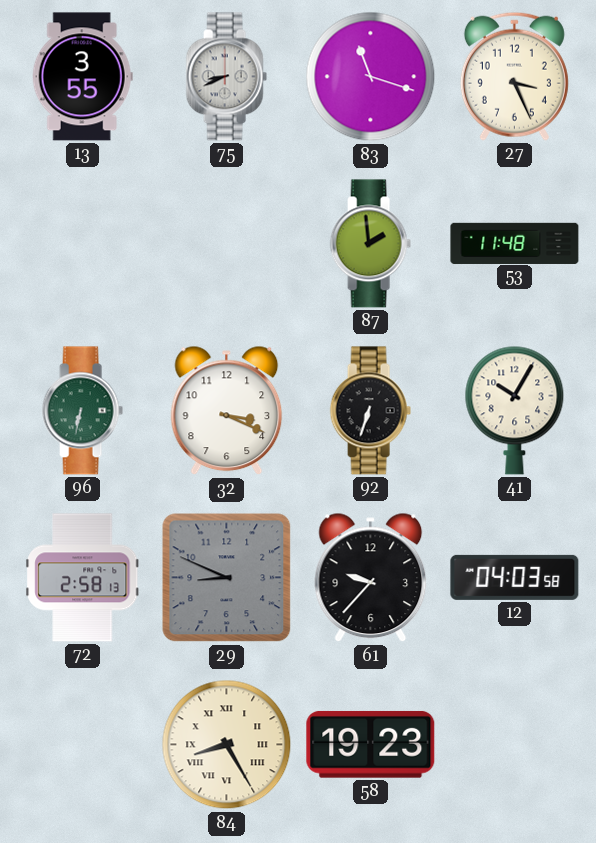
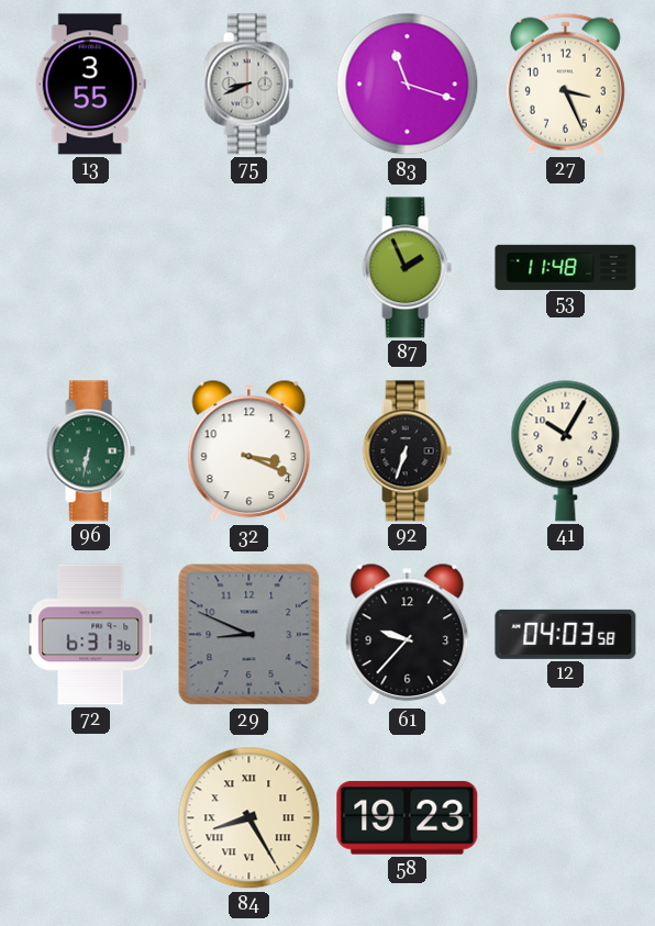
87: 1:59 -> 1:56
72: 2:58 -> 6:31
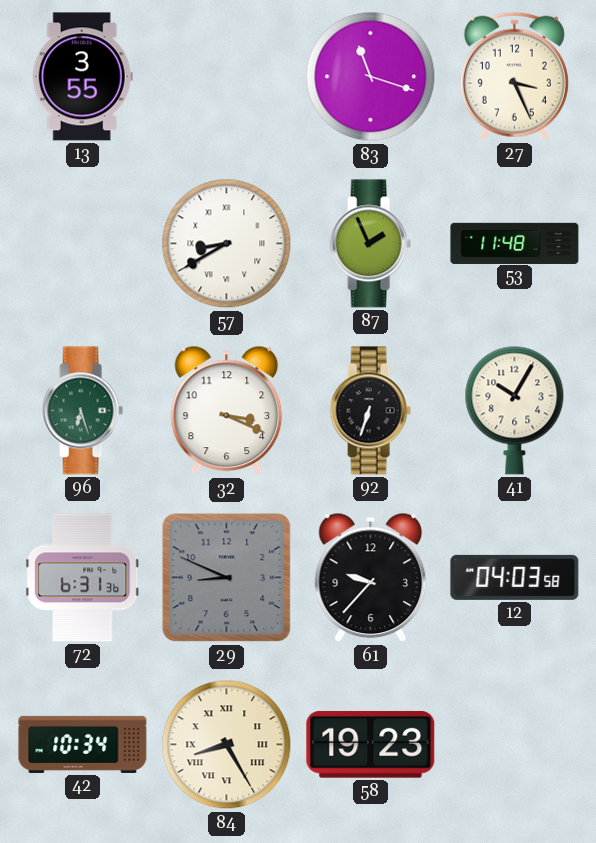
75: 8:41 -> none
57: none -> 8:40
96: 6:32 -> 6:27
42: none -> 10:34
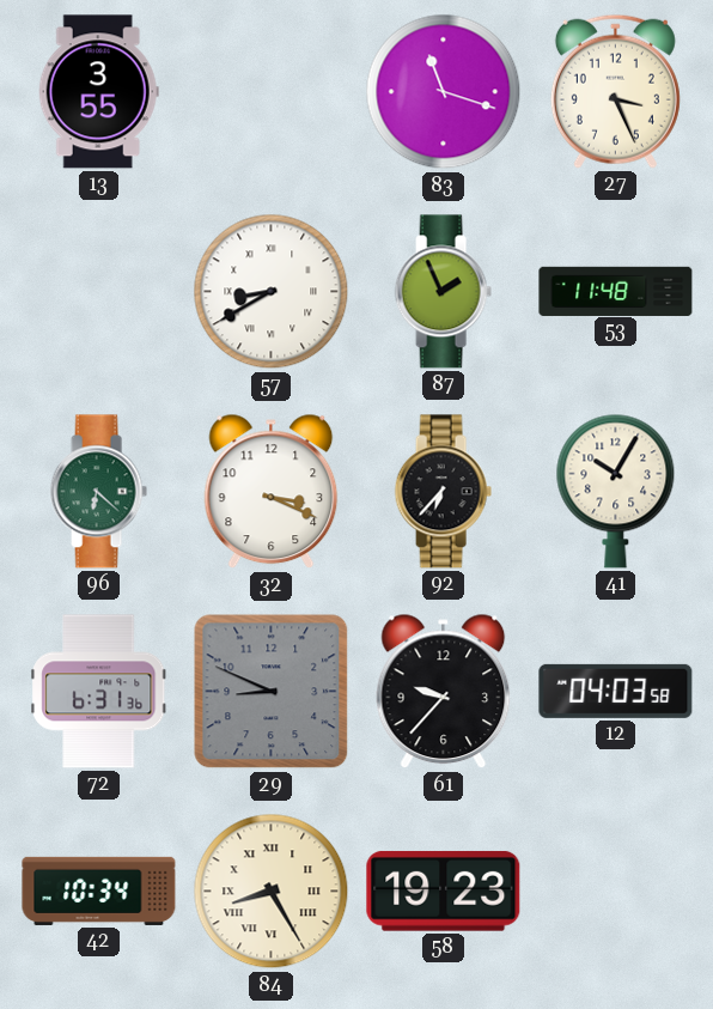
96: 6:27 -> 6:22
92: 6:33 -> 6:37
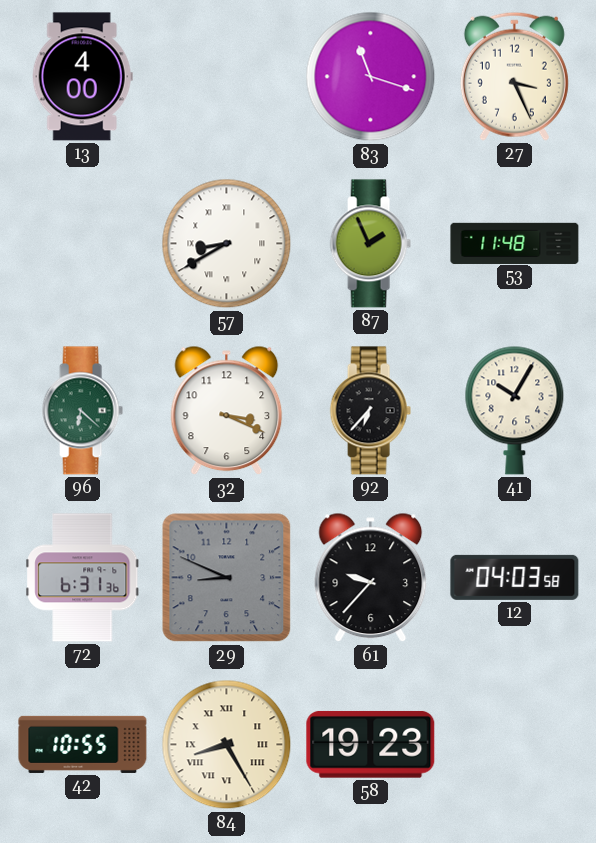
13: 3:55 -> 4:00
42: 10:34 -> 10:55
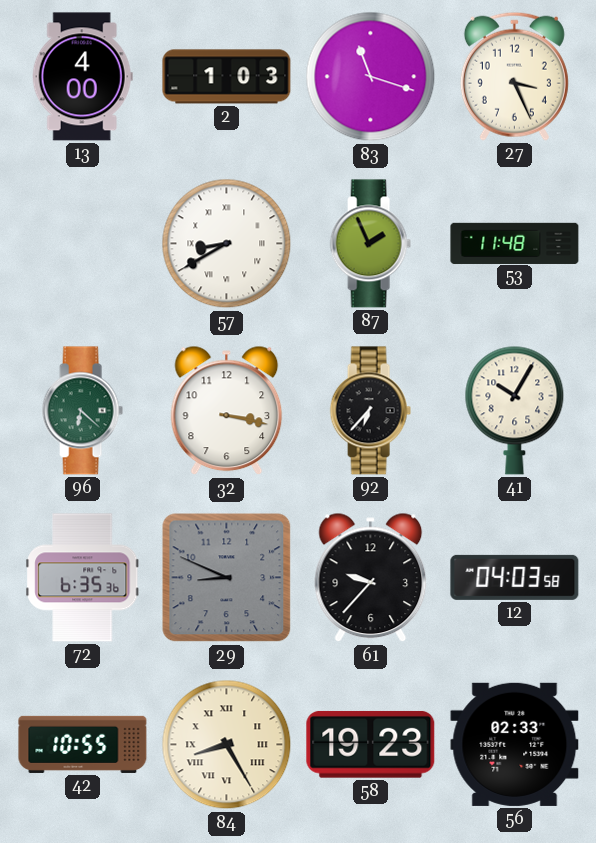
2: none -> 1:03
32: 3:19 -> 3:17
72: 6:31 -> 6:35
56: none -> 02:33
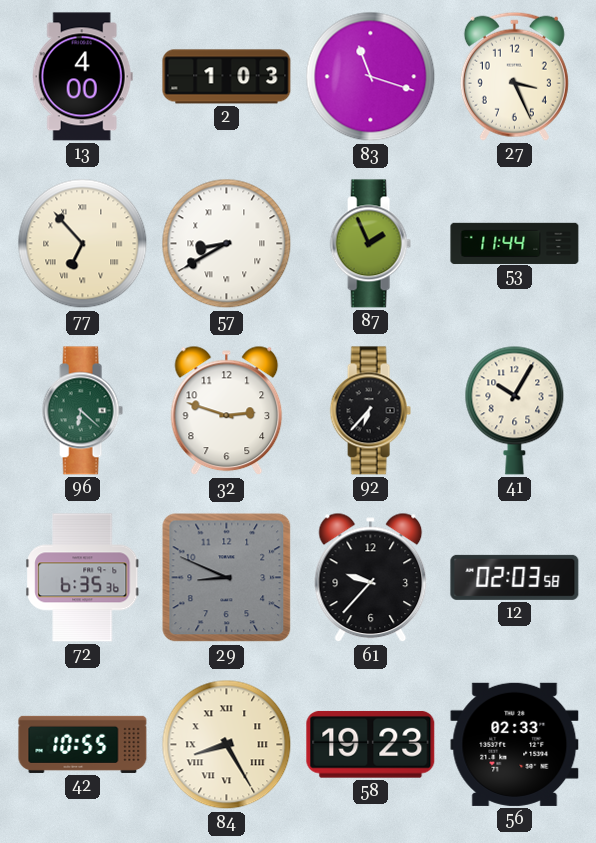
77: none -> 6:53
53: 11:48 -> 11:44
32: 3:17 -> 2:48
12: 04:03 -> 02:03
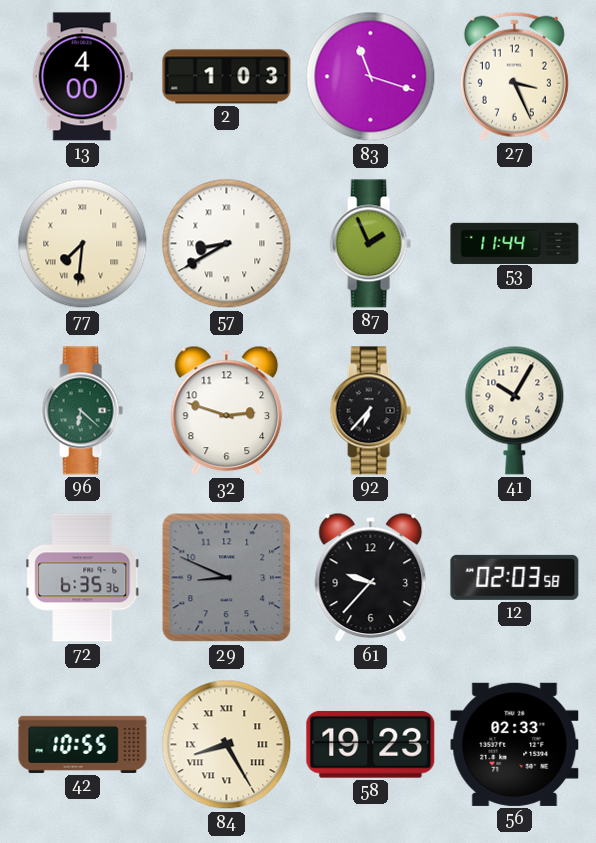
77: 6:53 -> 7:31
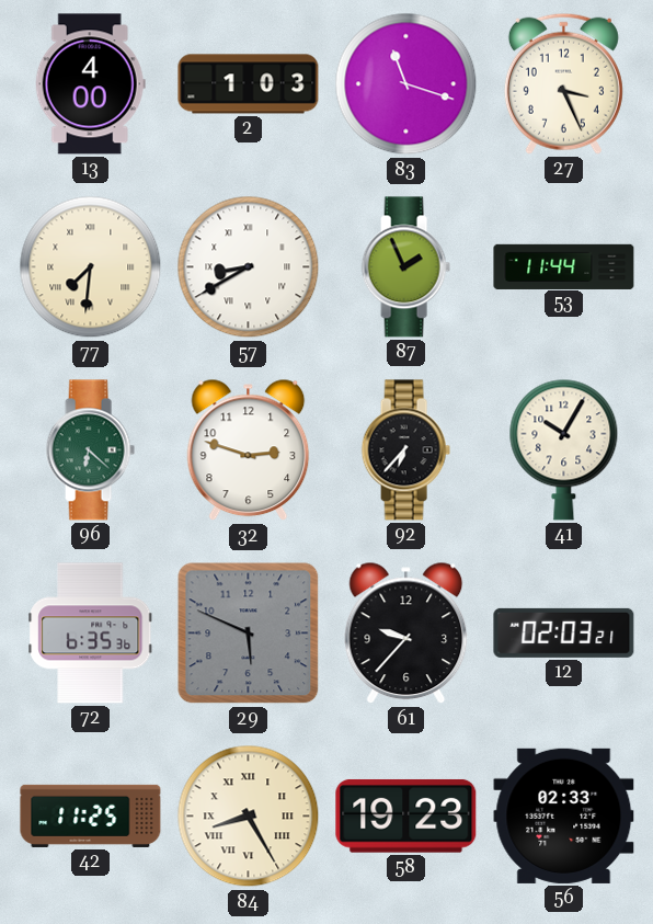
29: 8:49 -> 5:49
12: 02:03:58 -> 02:03:21
42: 10:55 -> 11:25
